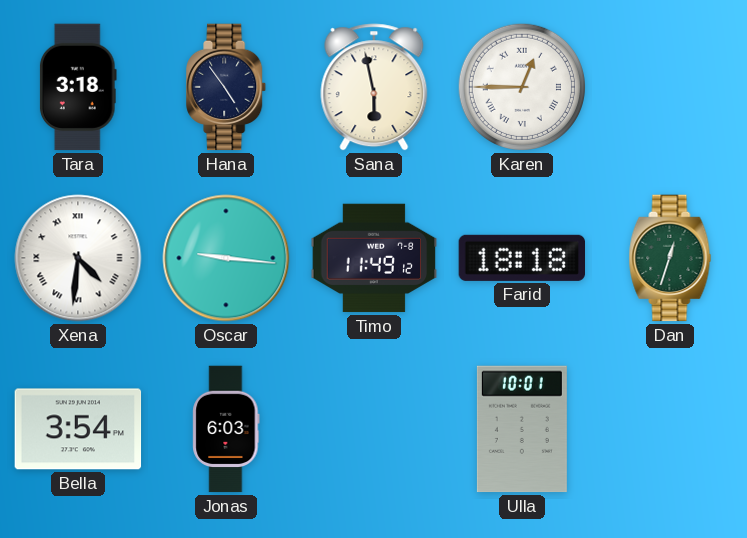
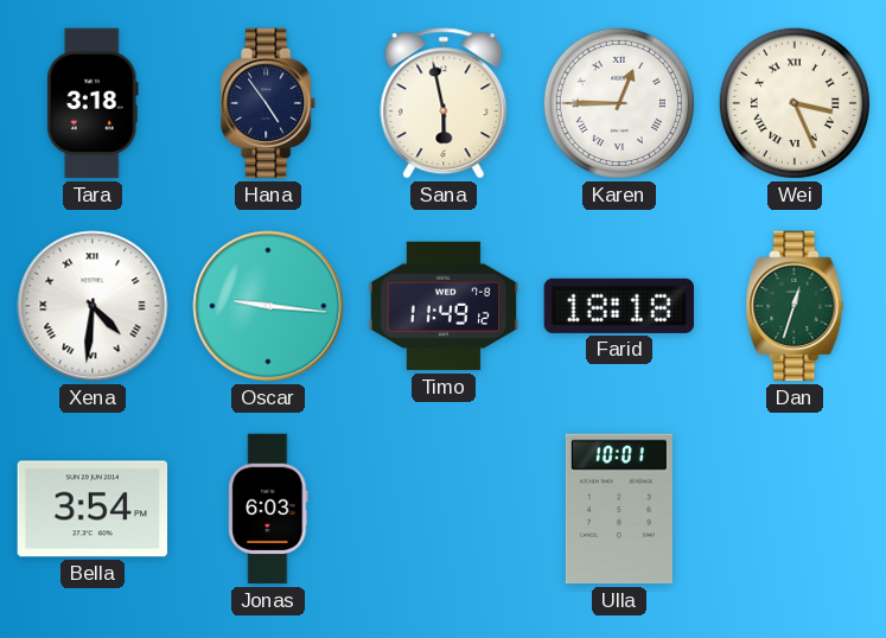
Wei: none -> 3:26
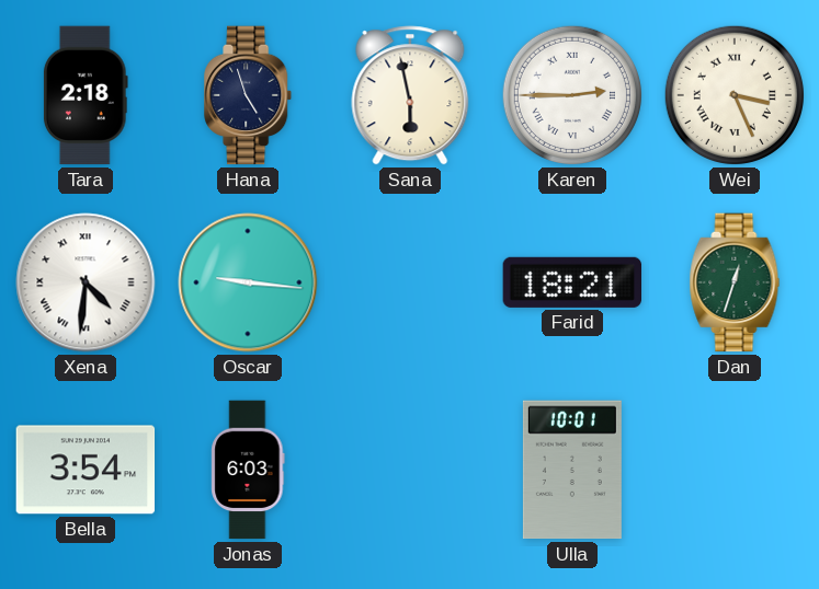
Tara: 3:18 -> 2:18
Hana: 4:54 -> 4:57
Karen: 12:45 -> 2:45
Timo: 11:49 -> none
Farid: 18:18 -> 18:21
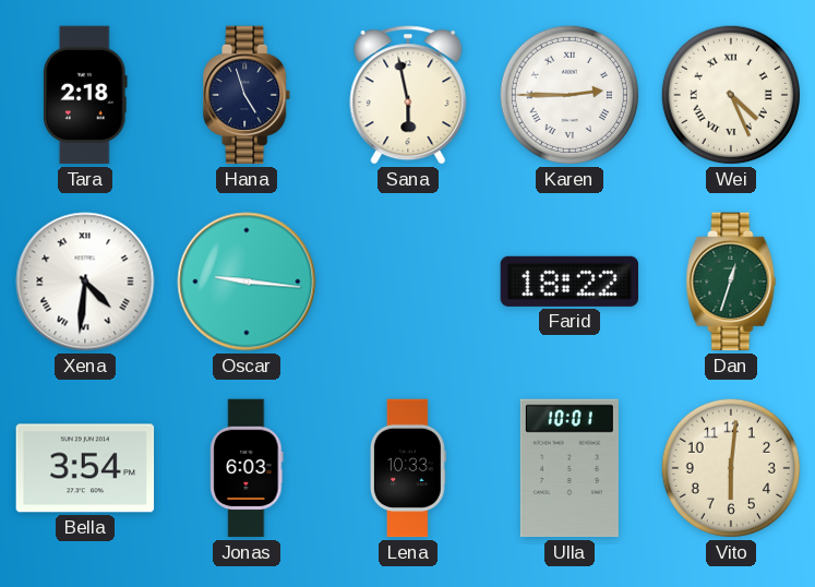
Wei: 3:26 -> 4:26
Farid: 18:21 -> 18:22
Lena: none -> 10:33
Vito: none -> 6:01
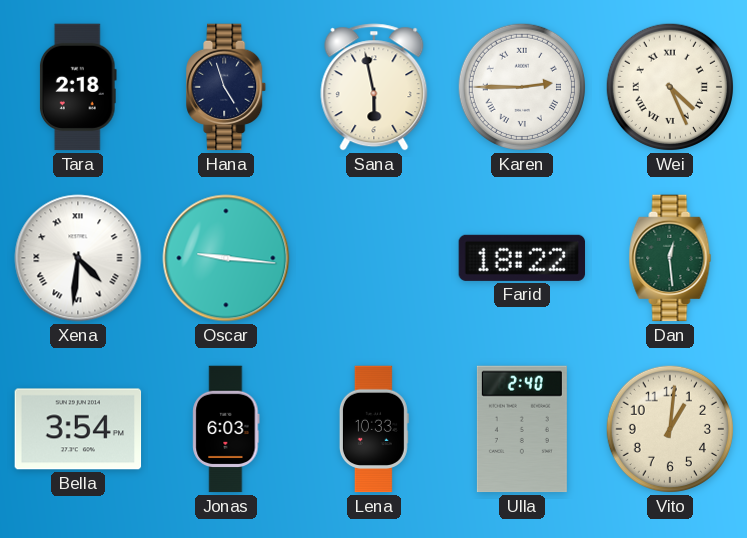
Dan: 12:33 -> 12:29
Ulla: 10:01 -> 2:40
Vito: 6:01 -> 1:01
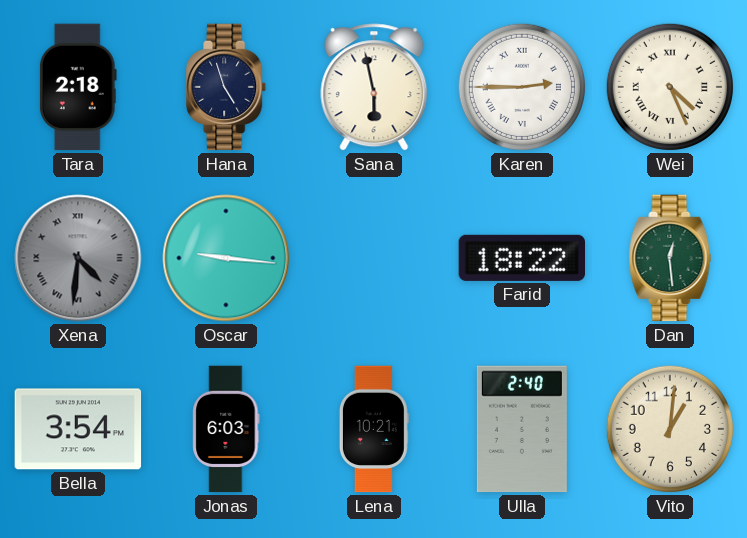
Xena dial: white -> grey
Lena: 10:33 -> 10:21
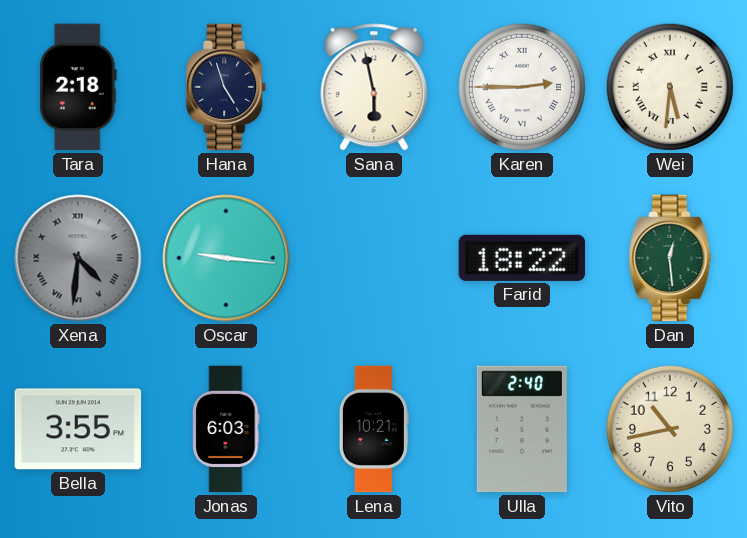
Wei: 4:26 -> 5:31
Bella: 3:54 -> 3:55
Vito: 1:01 -> 10:43
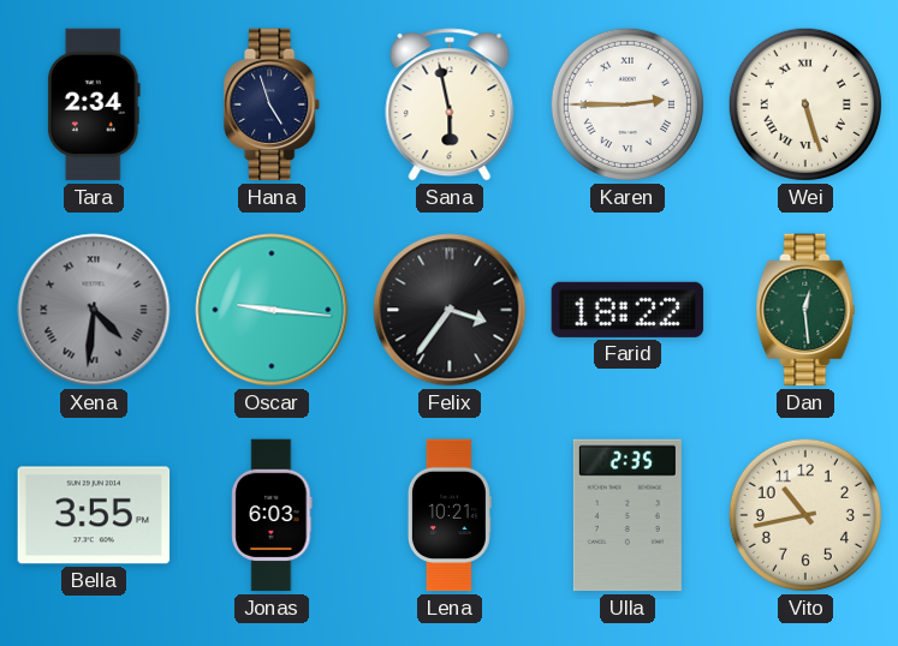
Tara: 2:18 -> 2:34
Wei: 5:31 -> 5:27
Felix: none -> 3:36
Ulla: 2:40 -> 2:35
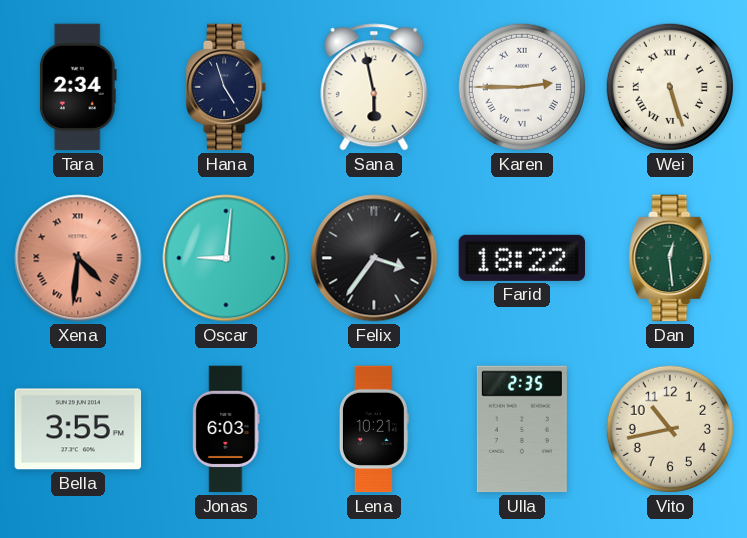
Xena dial: grey -> salmon
Oscar: 9:16 -> 9:01
